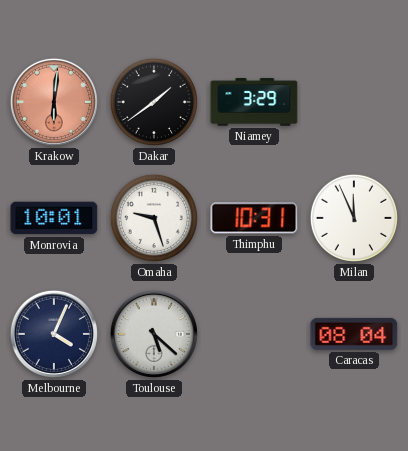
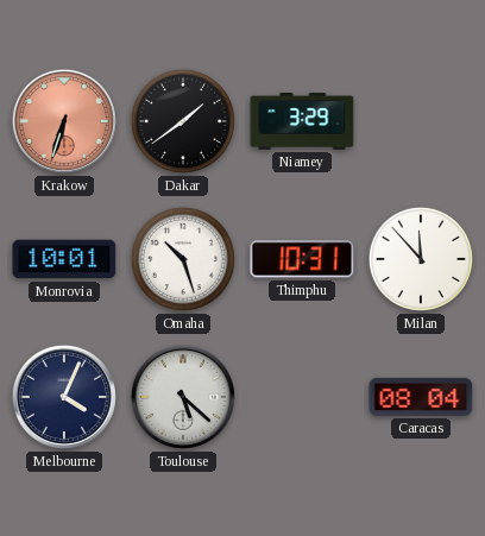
Krakow: 6:01 -> 6:33
Omaha: 9:27 -> 10:27
Milan: 11:56 -> 11:53
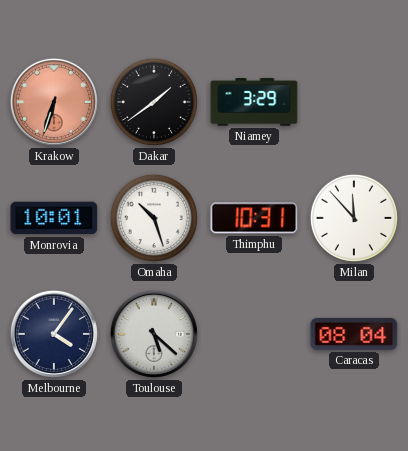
Melbourne: 4:04 -> 4:06
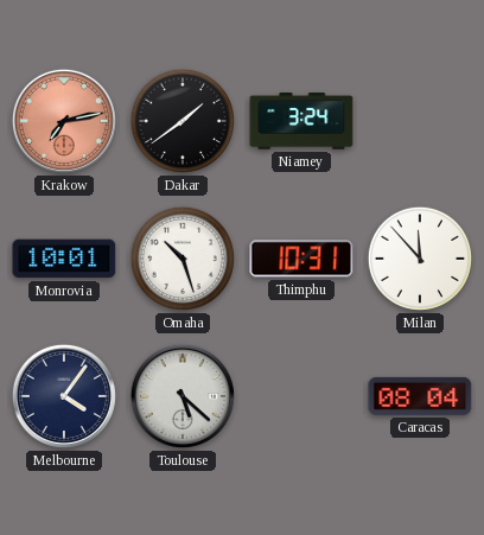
Krakow: 6:33 -> 7:13
Niamey: 3:29 -> 3:24
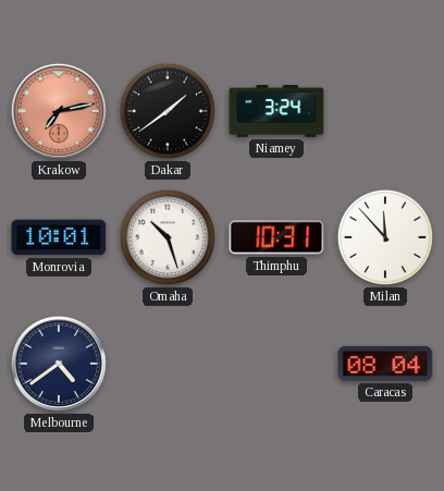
Melbourne: 4:06 -> 4:39
Toulouse: 5:22 -> none
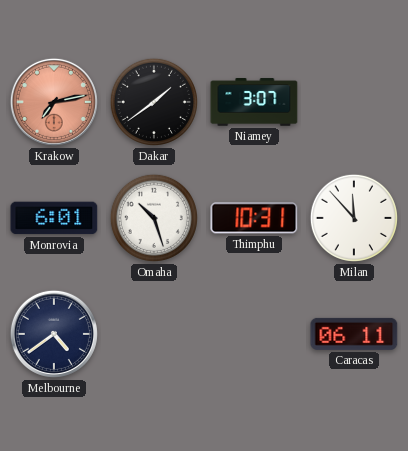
Niamey: 3:24 -> 3:07
Monrovia: 10:01 -> 6:01
Caracas: 08:04 -> 06:11
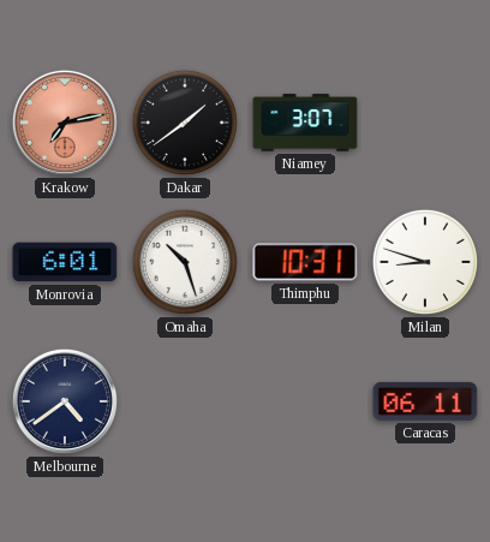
Milan: 11:53 -> 8:48
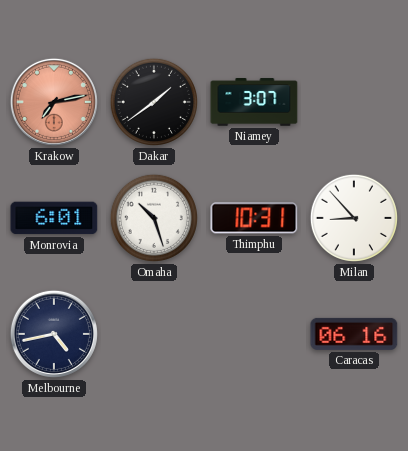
Milan: 8:48 -> 8:53
Melbourne: 4:39 -> 4:43
Caracas: 06:11 -> 06:16
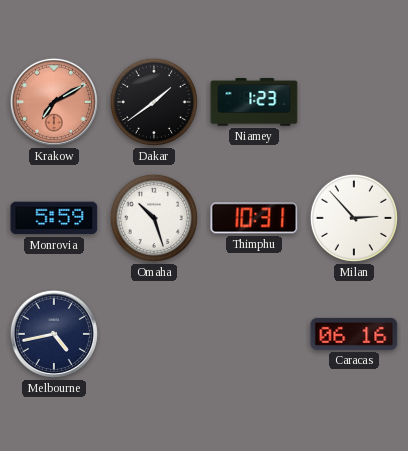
Krakow: 7:13 -> 7:10
Niamey: 3:07 -> 1:23
Monrovia: 6:01 -> 5:59
Milan: 8:53 -> 2:53
